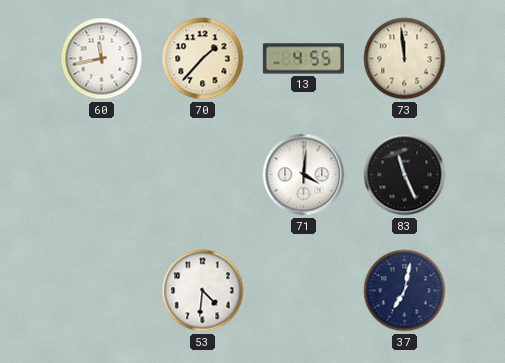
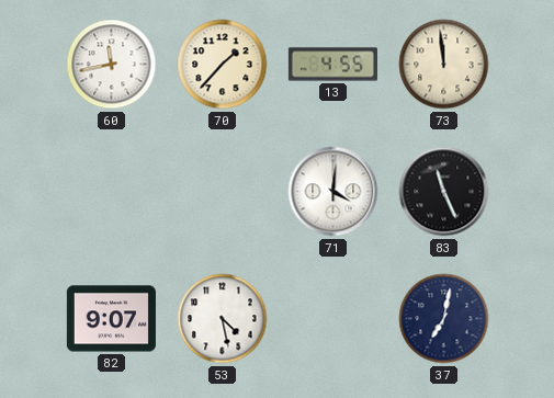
82: none -> 9:07
53: 4:31 -> 4:28
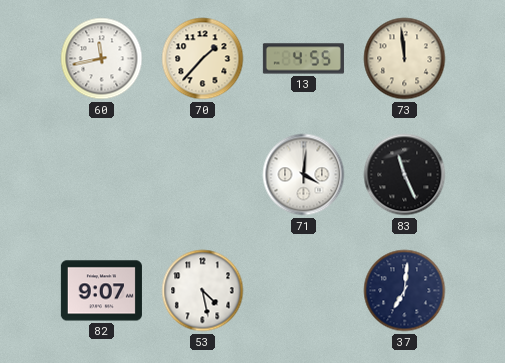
37: 7:02 -> 7:01
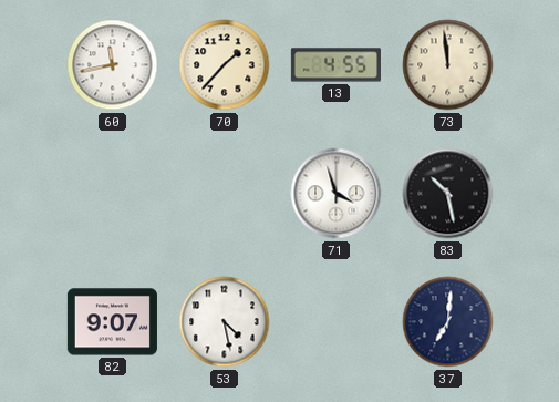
71: 4:01 -> 3:57
83: 11:26 -> 10:28
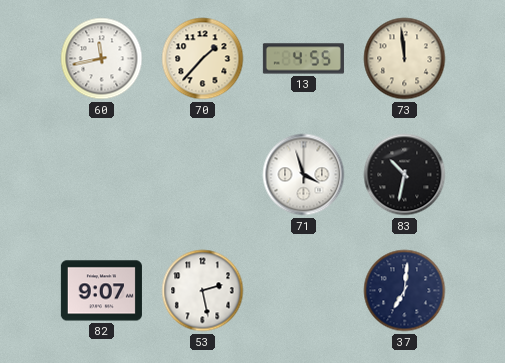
83: 10:28 -> 10:32
53: 4:28 -> 2:28
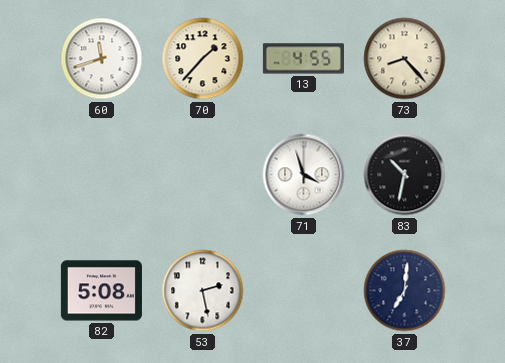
60: 11:43 -> 11:42
73: 11:59 -> 8:23
82: 9:07 -> 5:08
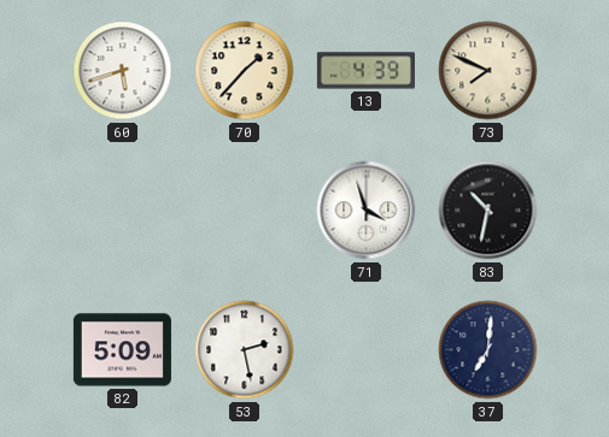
60: 11:42 -> 5:42
13: 4:55 -> 4:39
73: 8:23 -> 7:49
82: 5:08 -> 5:09
